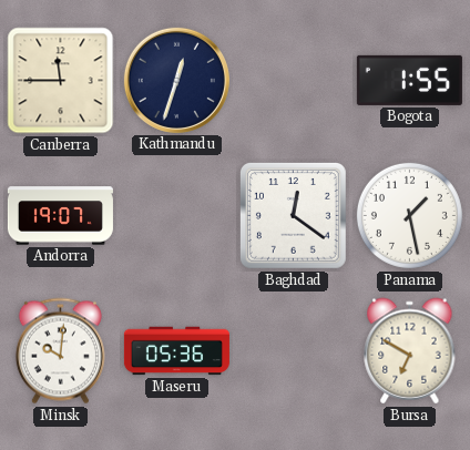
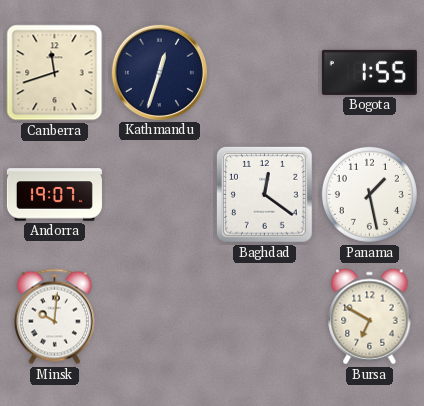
Canberra: 11:45 -> 11:42
Maseru: 05:36 -> none
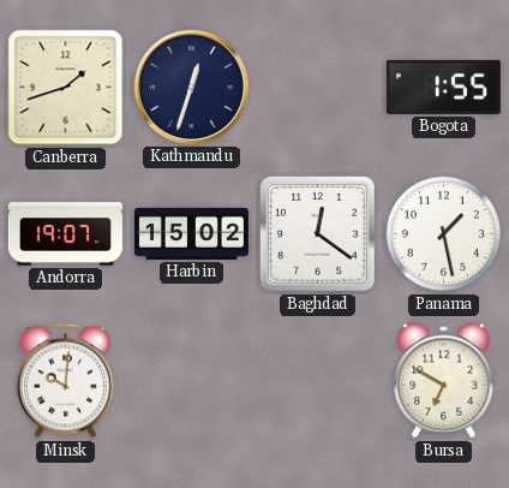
Canberra: 11:42 -> 1:42
Harbin: none -> 15:02
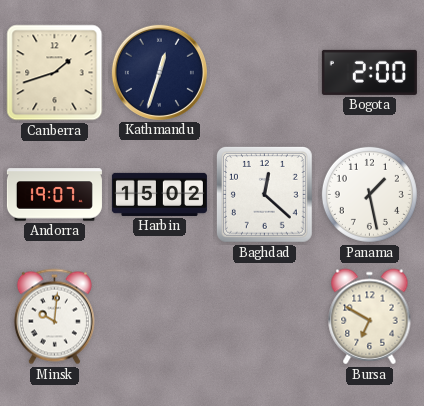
Bogota: 1:55 -> 2:00
Baghdad: 12:21 -> 12:22
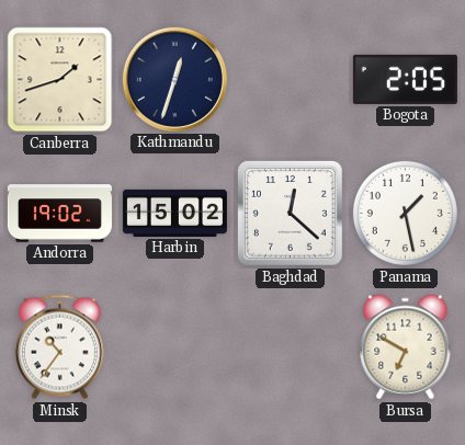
Bogota: 2:00 -> 2:05
Andorra: 19:07 -> 19:02
Minsk: 10:01 -> 10:36
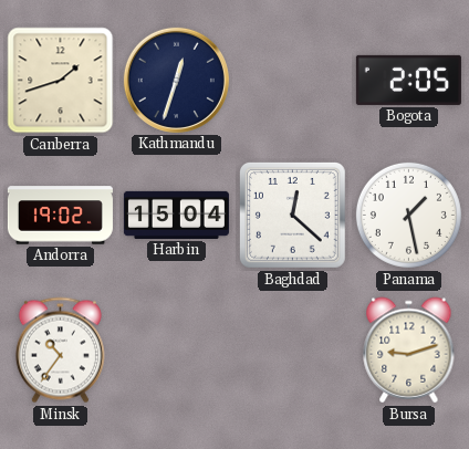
Harbin: 15:02 -> 15:04
Bursa: 6:50 -> 9:12
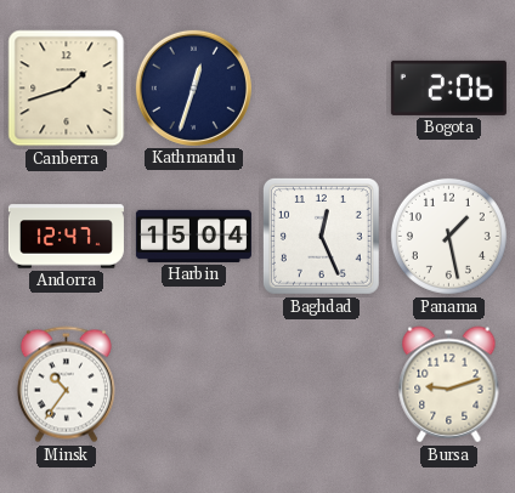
Bogota: 2:05 -> 2:06
Andorra: 19:02 -> 12:47
Baghdad: 12:22 -> 12:26
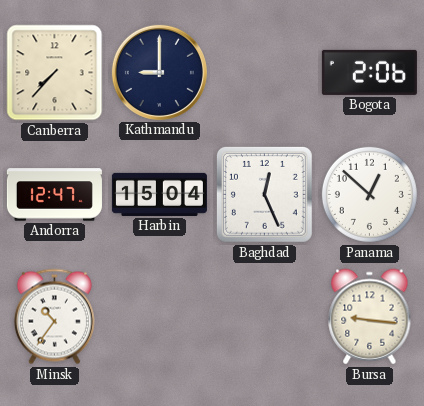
Canberra: 1:42 -> 7:37
Kathmandu: 12:33 -> 9:00
Panama: 1:28 -> 12:52
Bursa: 9:12 -> 9:16
